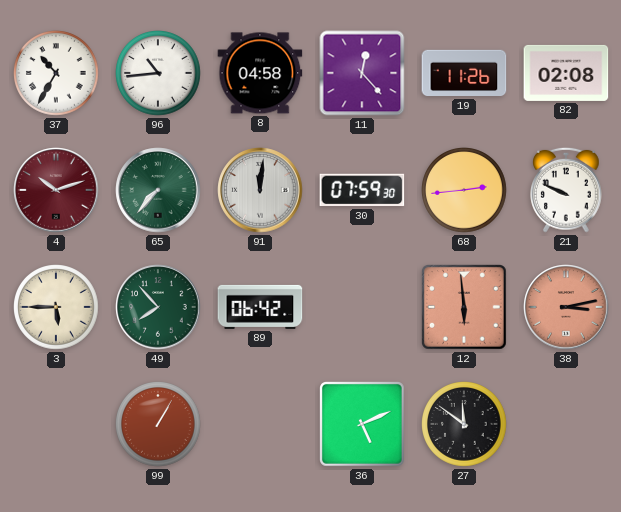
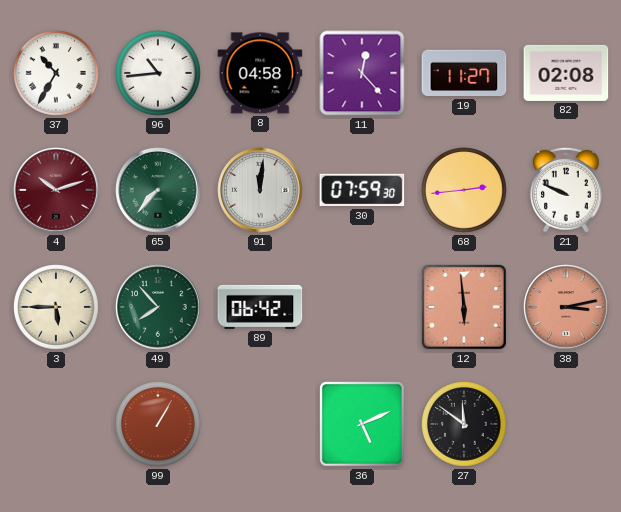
19: 11:26 -> 11:27
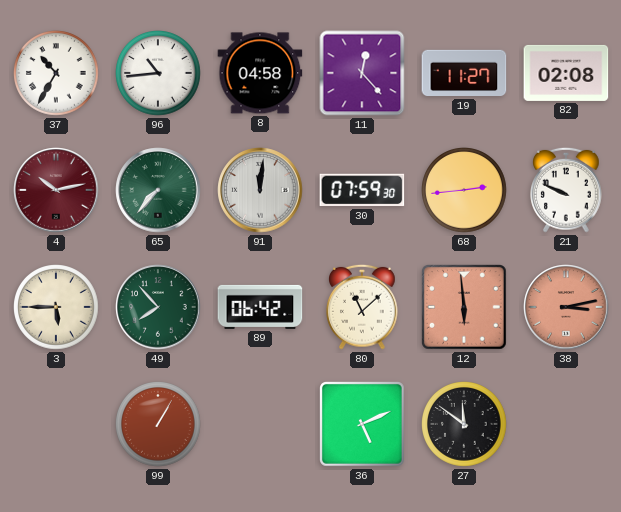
4: 10:12 -> 10:13
80: none -> 11:08
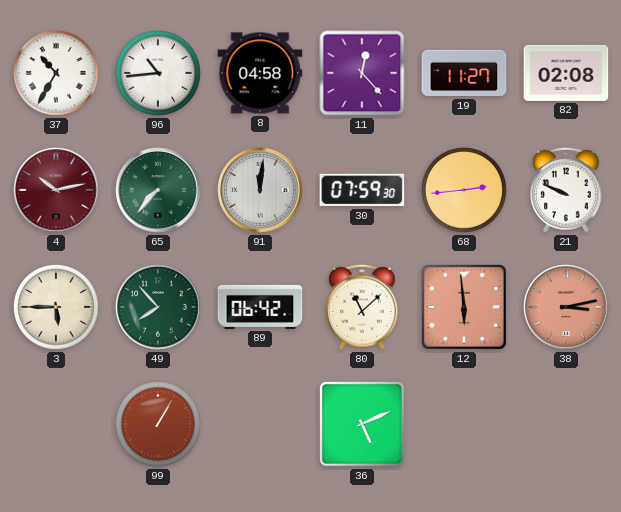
27: 11:51 -> none
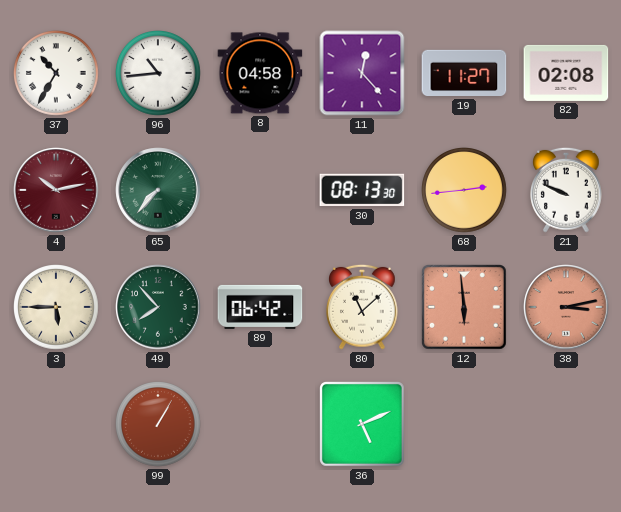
91: 12:01 -> none
30: 07:59 -> 08:13
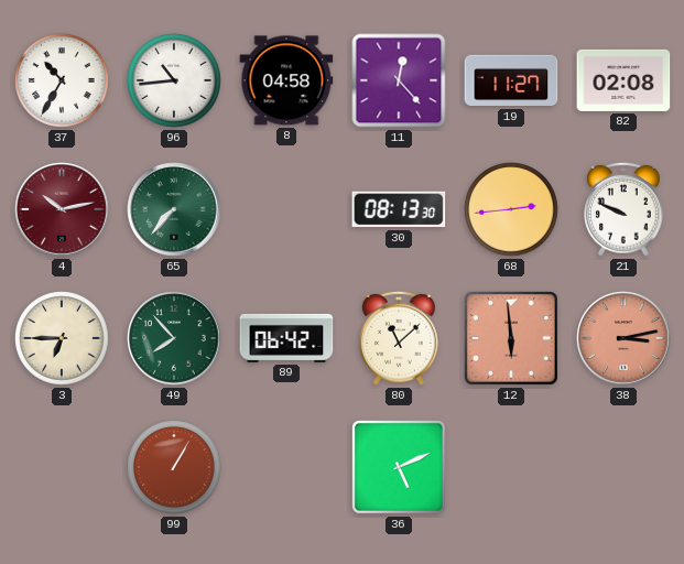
3: 5:45 -> 6:45
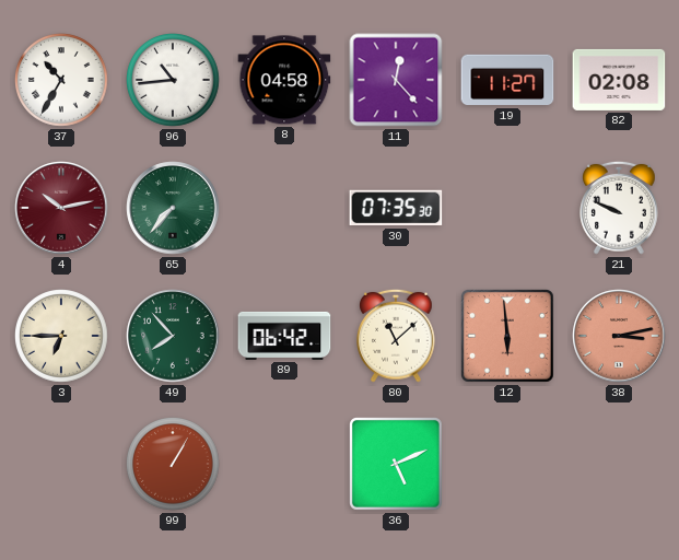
30: 08:13 -> 07:35
68: 2:44 -> none
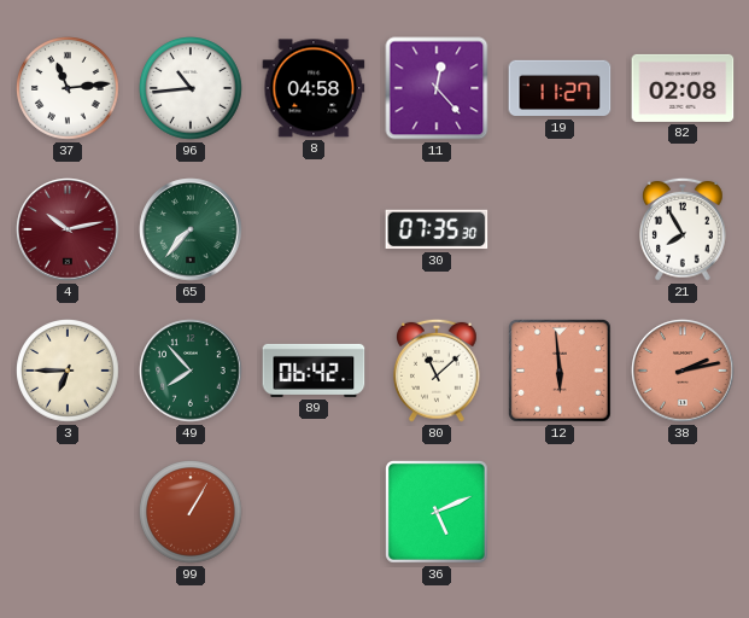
37: 10:35 -> 11:14
21: 9:49 -> 7:55
38: 3:13 -> 2:13
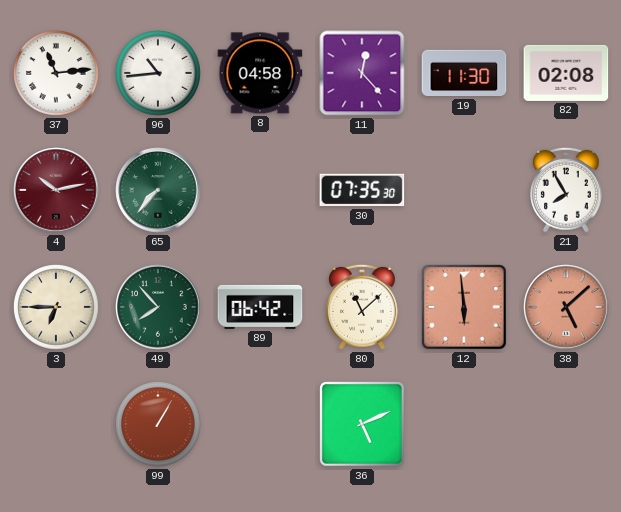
19: 11:27 -> 11:30
38: 2:13 -> 5:08
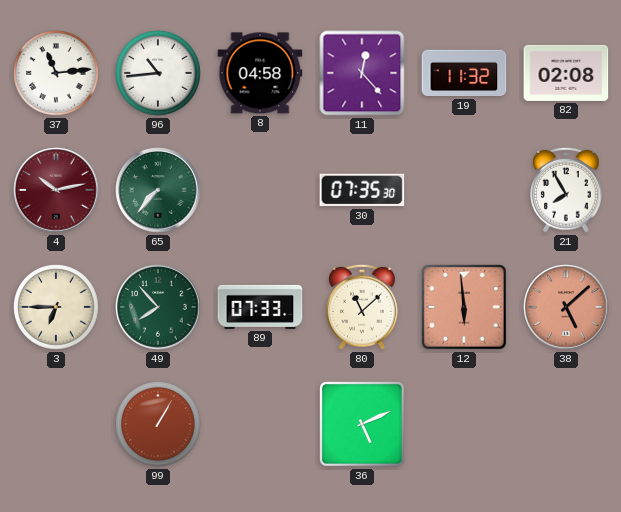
19: 11:30 -> 11:32
89: 06:42 -> 07:33
